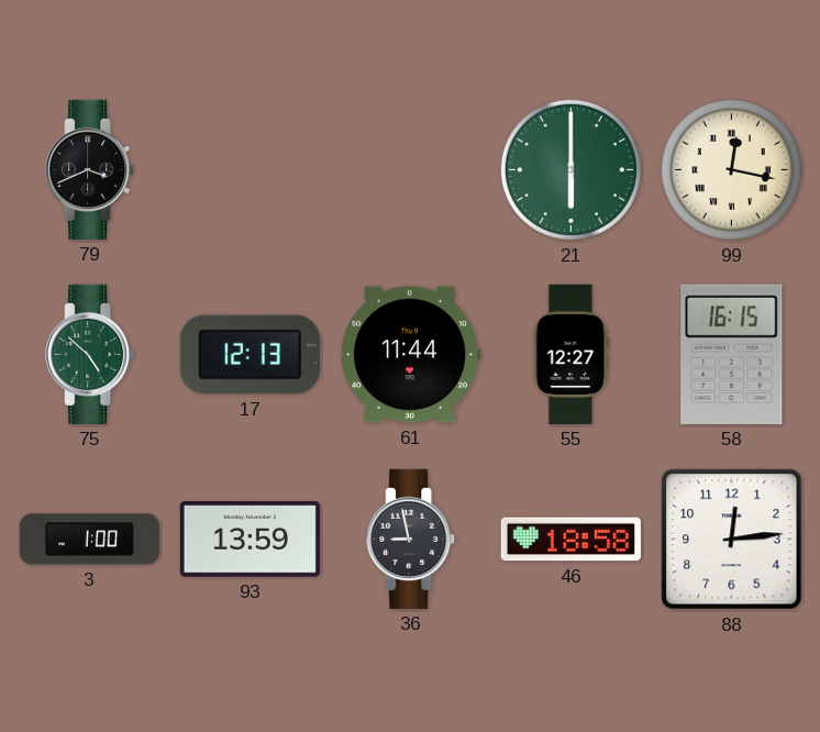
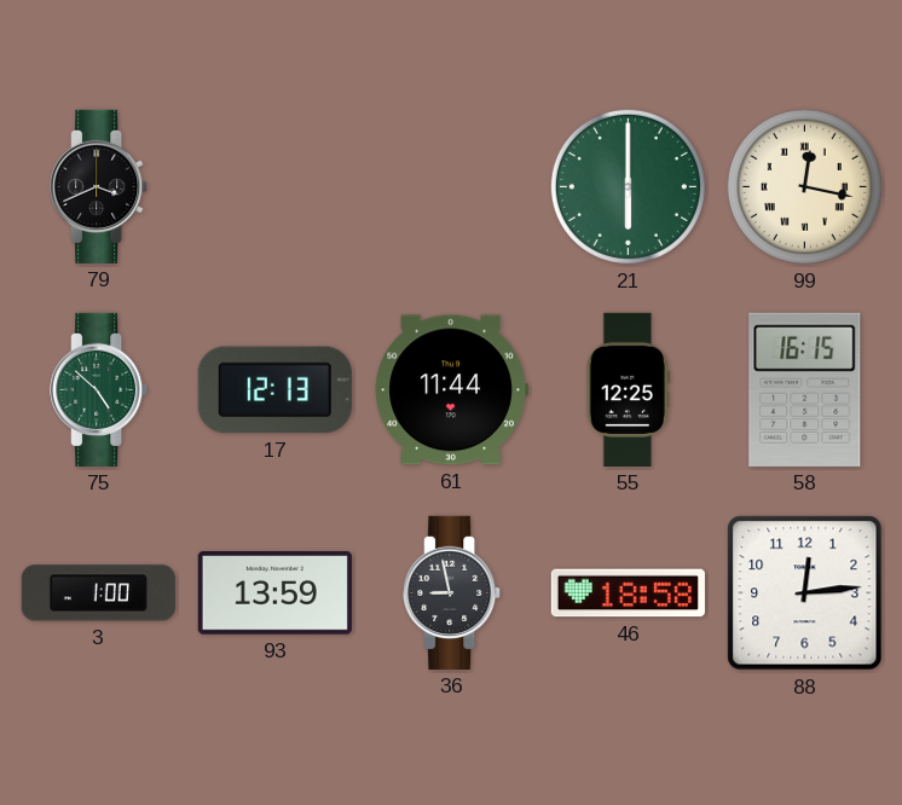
55: 12:27 -> 12:25
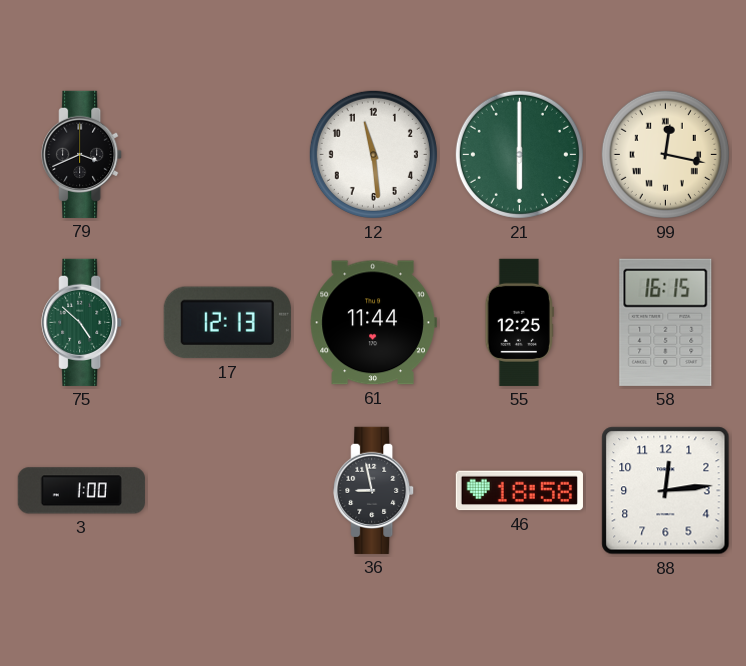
12: none -> 11:29
93: 13:59 -> none
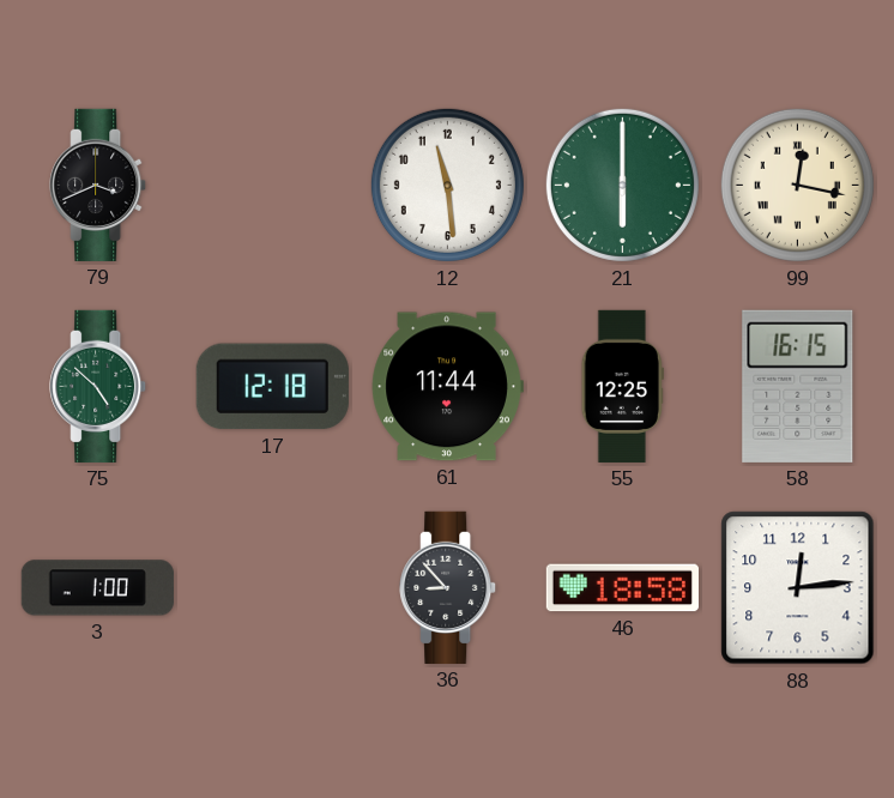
17: 12:13 -> 12:18
36: 8:58 -> 8:53
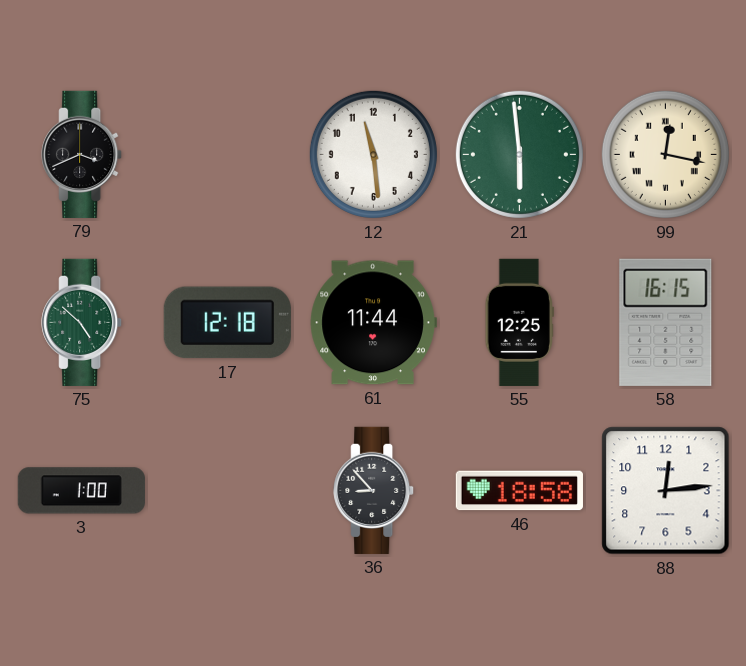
21: 6:00 -> 5:59
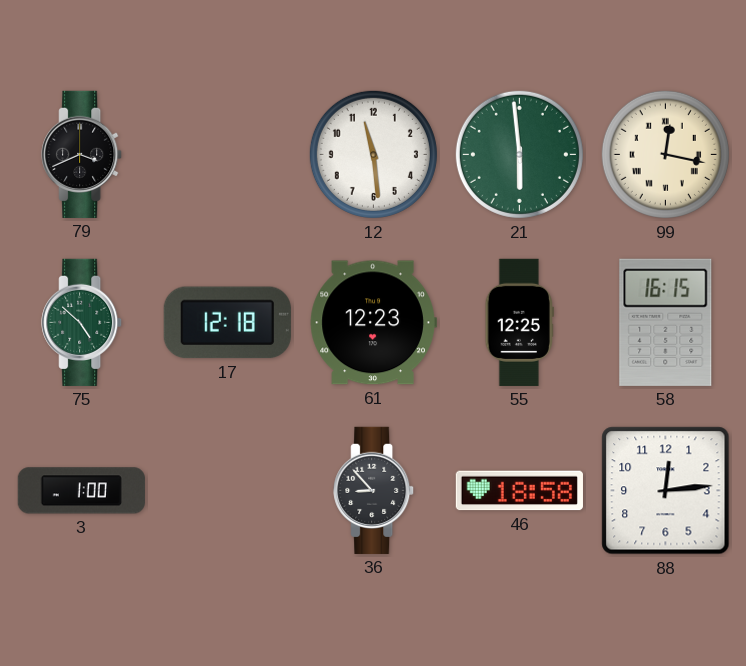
61: 11:44 -> 12:23
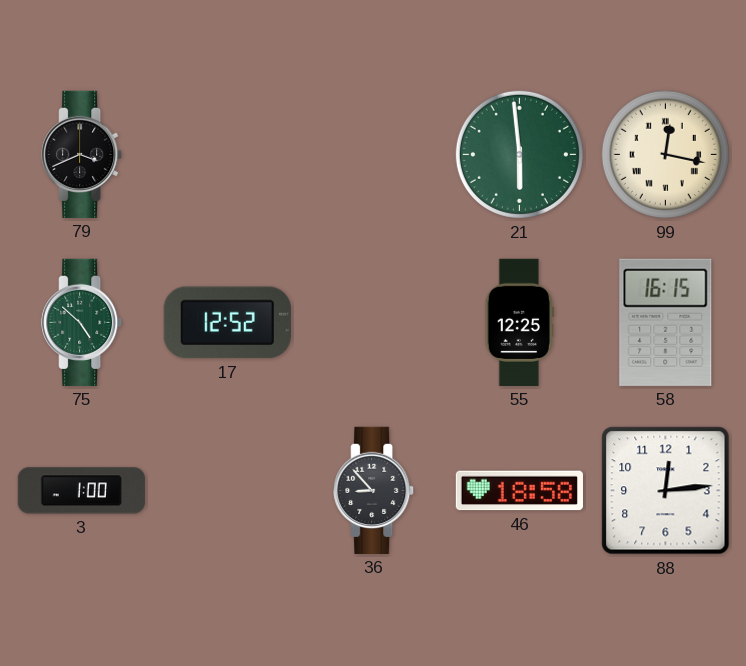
12: 11:29 -> none
17: 12:18 -> 12:52
61: 12:23 -> none
